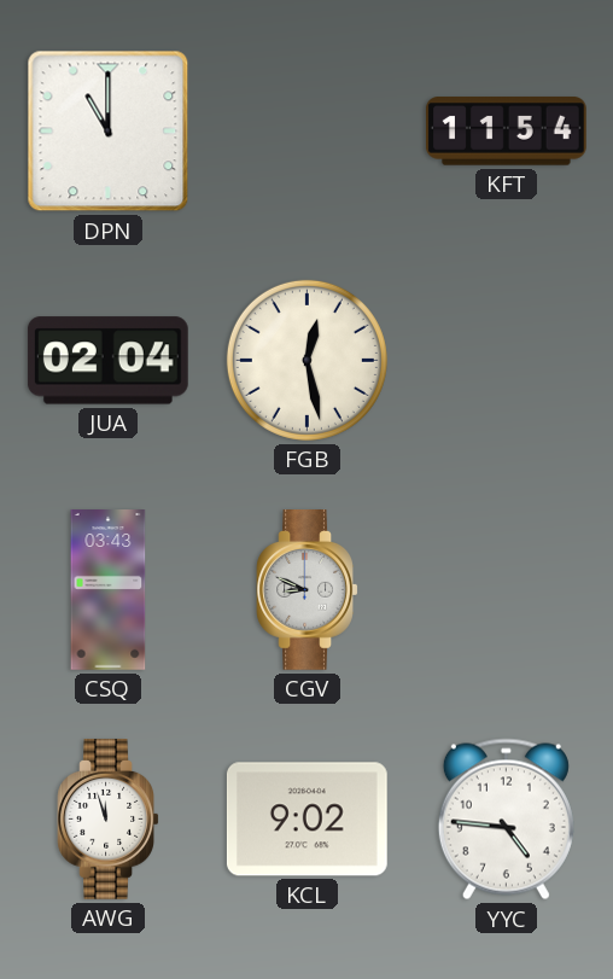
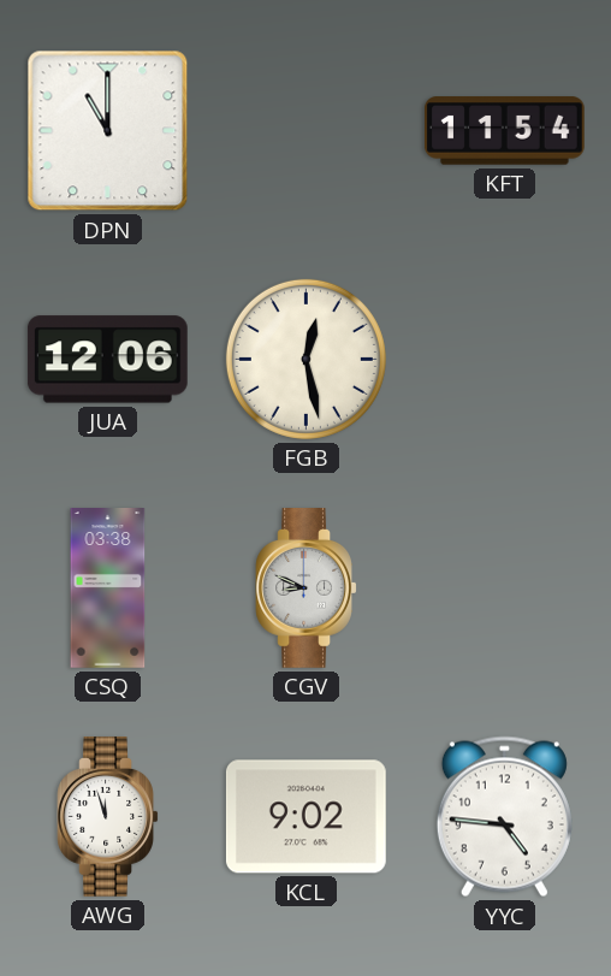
JUA: 02:04 -> 12:06
CSQ: 03:43 -> 03:38
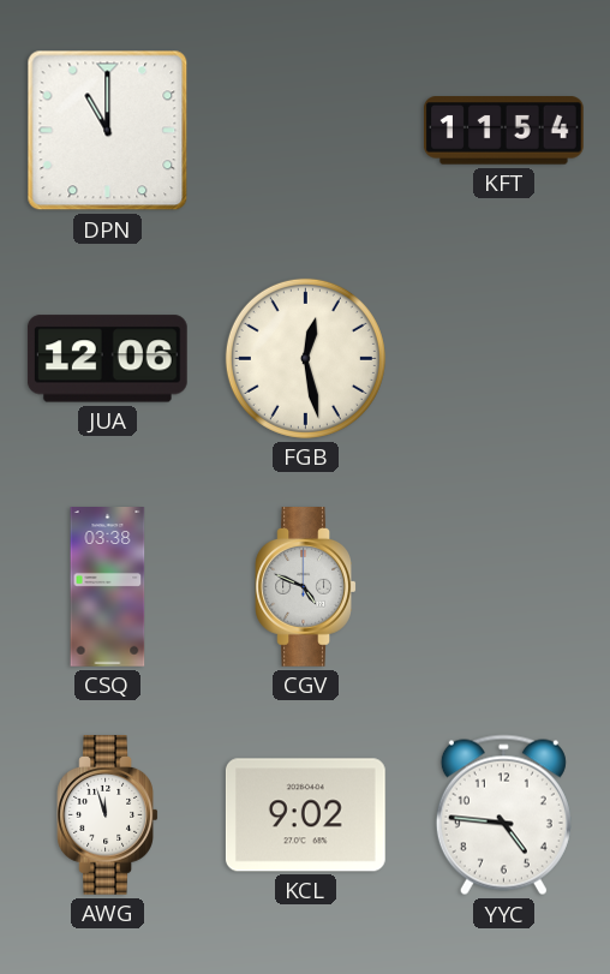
CGV: 8:49 -> 4:49
